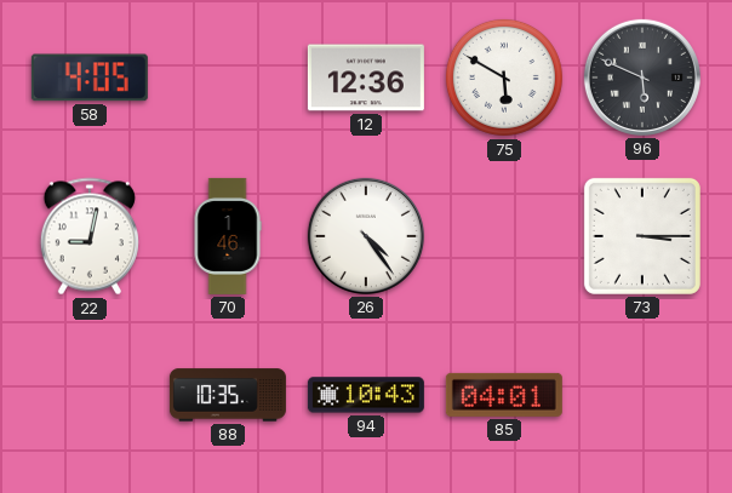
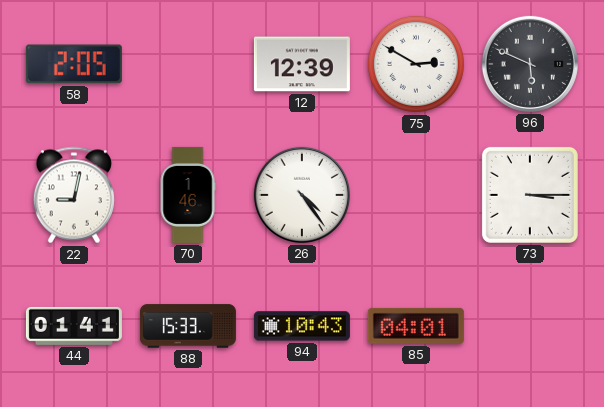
58: 4:05 -> 2:05
12: 12:36 -> 12:39
75: 5:50 -> 2:50
44: none -> 01:41
88: 10:35 -> 15:33
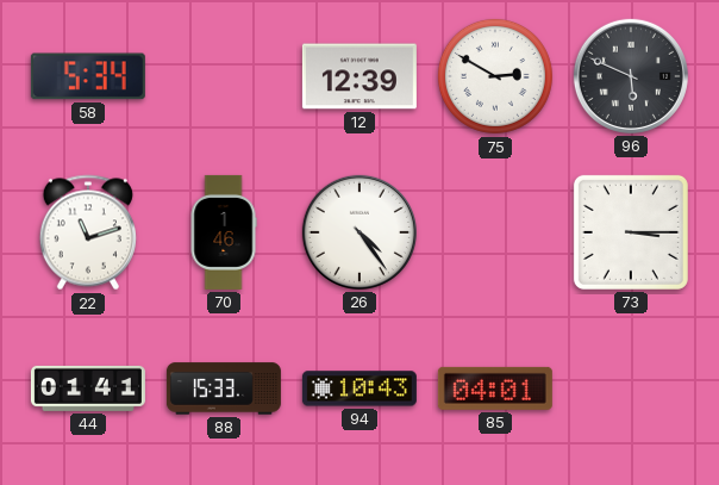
58: 2:05 -> 5:34
22: 9:02 -> 11:12
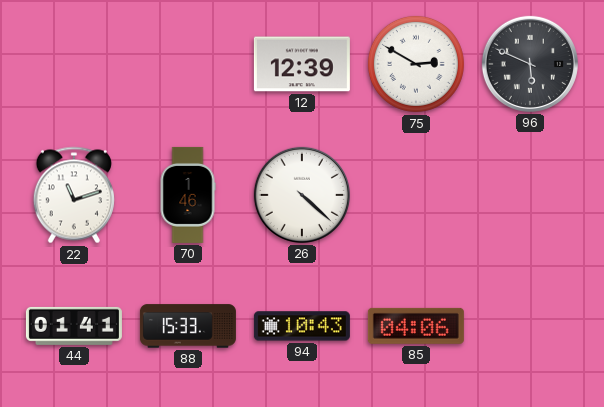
58: 5:34 -> none
26: 4:24 -> 4:22
73: 3:15 -> none
85: 04:01 -> 04:06
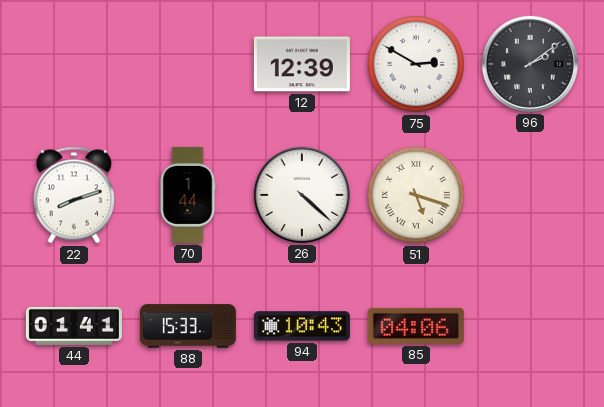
96: 5:49 -> 2:09
22: 11:12 -> 8:12
70: 1:46 -> 1:44
51: none -> 5:18
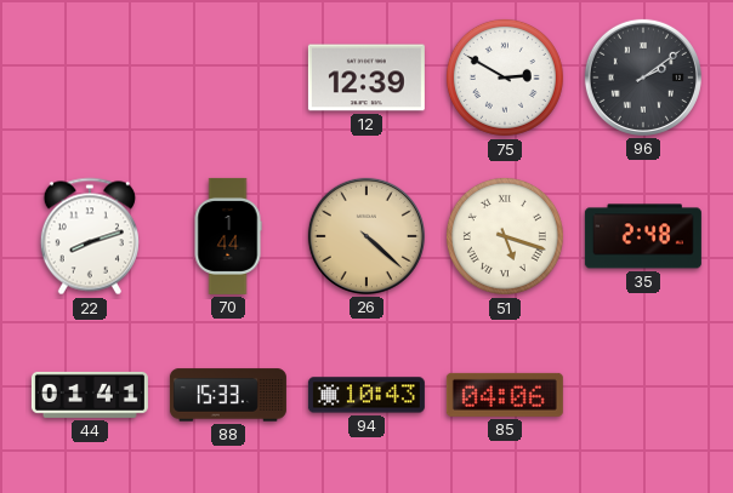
26 dial: white -> champagne
35: none -> 2:48
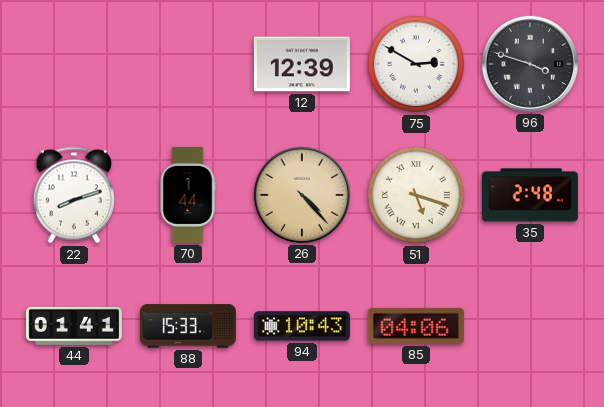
96: 2:09 -> 3:48
26: 4:22 -> 4:23
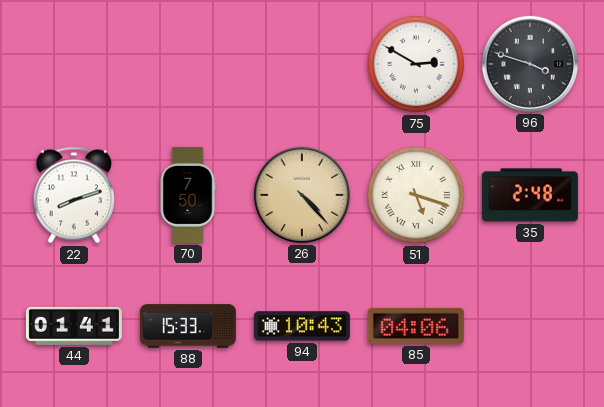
12: 12:39 -> none
70: 1:44 -> 7:50
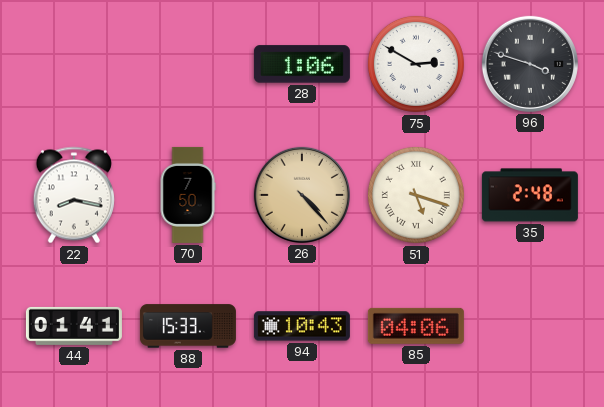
28: none -> 1:06
22: 8:12 -> 8:17
